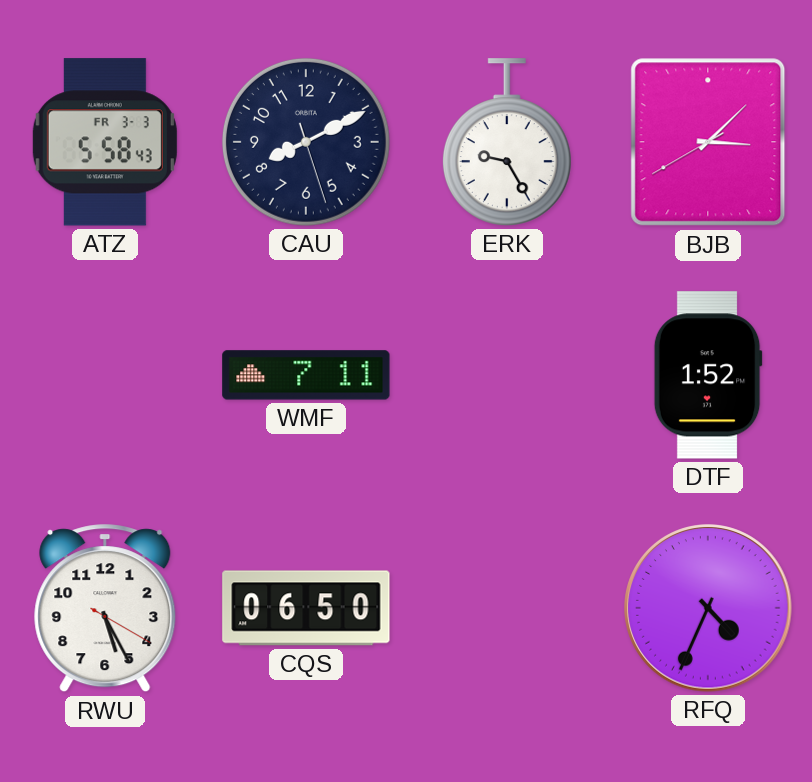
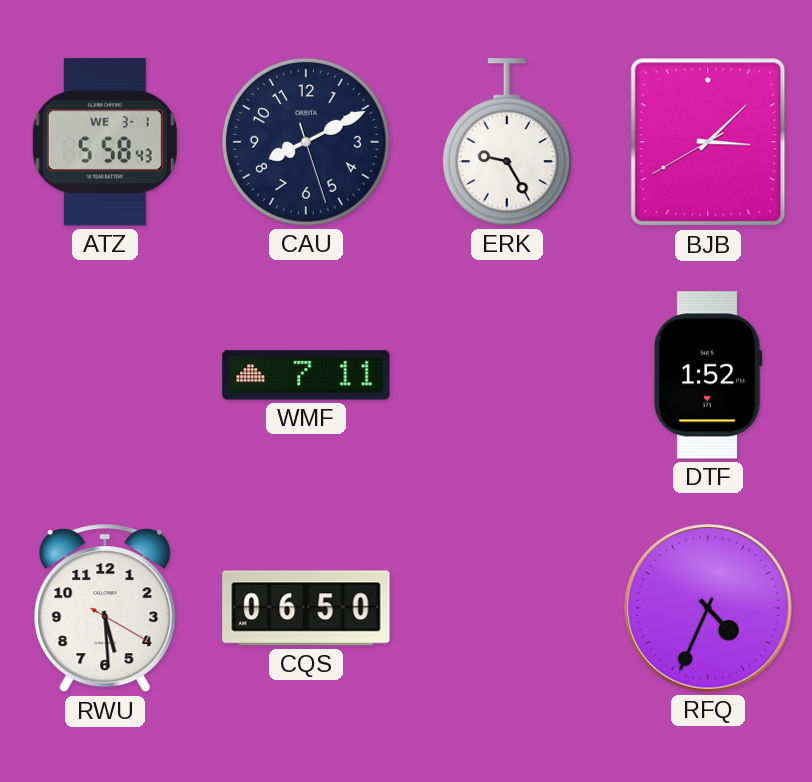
ATZ date: FR 3-3 -> WE 3-1
RWU: 5:25 -> 5:29
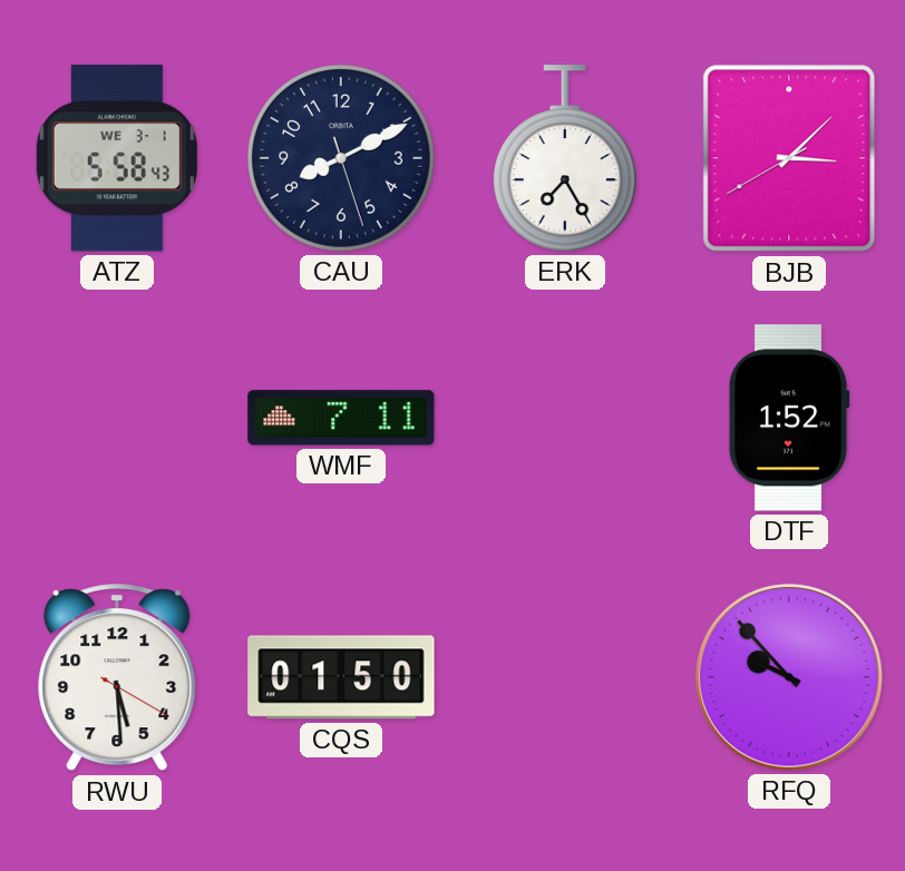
ERK: 9:25 -> 7:25
CQS: 06:50 -> 01:50
RFQ: 4:34 -> 9:53
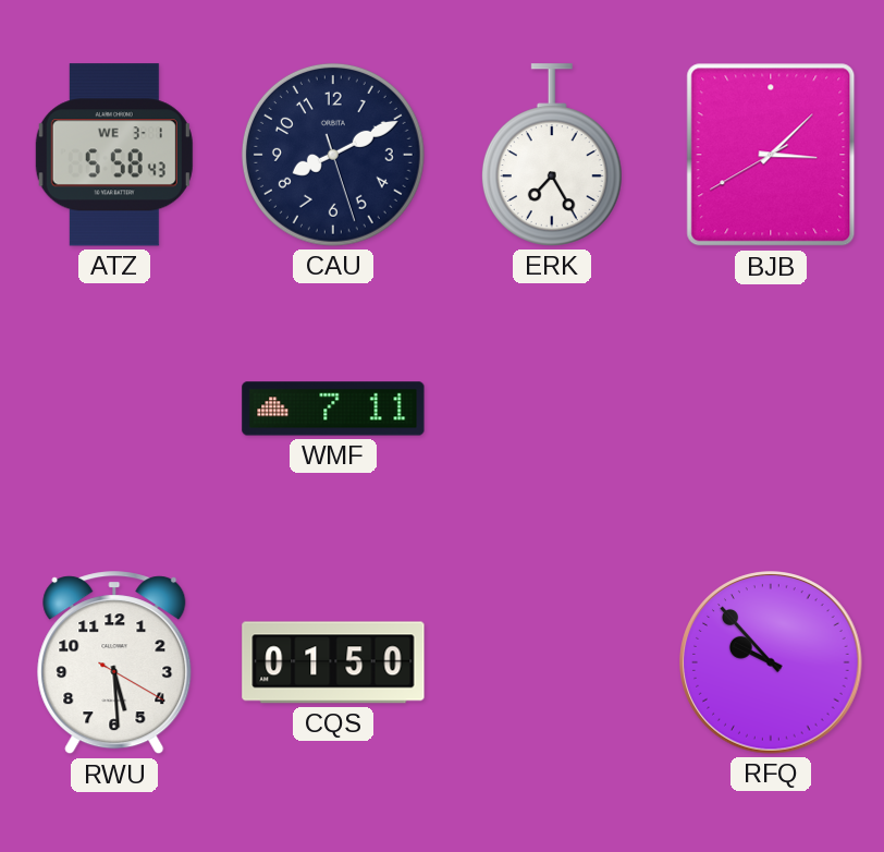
DTF: 1:52 -> none
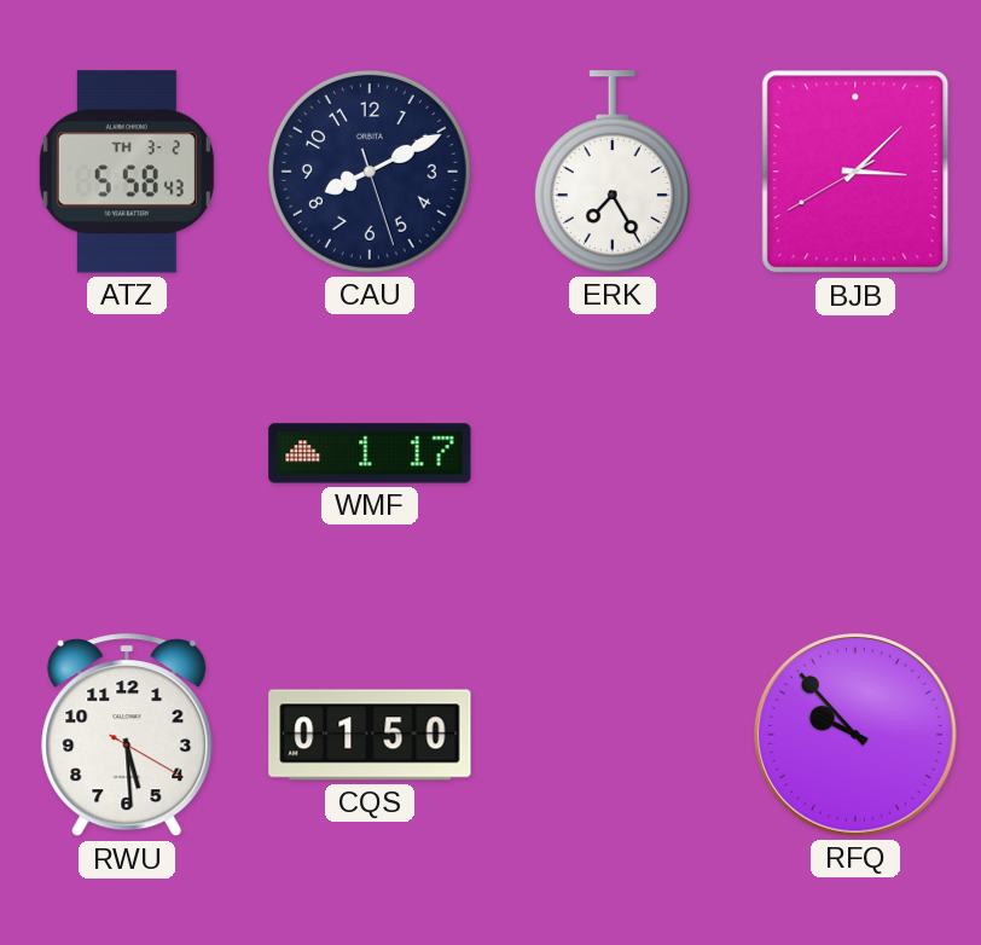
ATZ date: WE 3-1 -> TH 3-2
WMF: 7:11 -> 1:17
